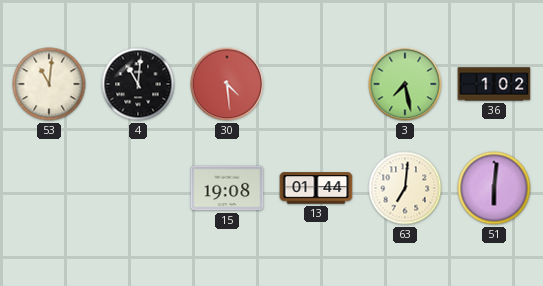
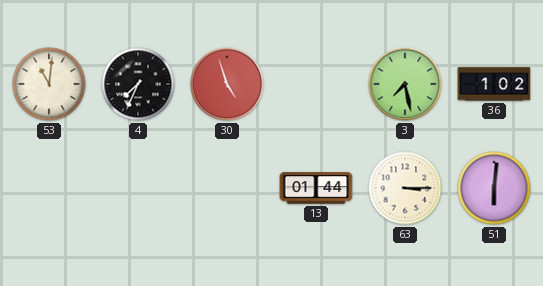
4: 11:01 -> 7:34
30: 4:29 -> 4:57
15: 19:08 -> none
63: 7:01 -> 3:15
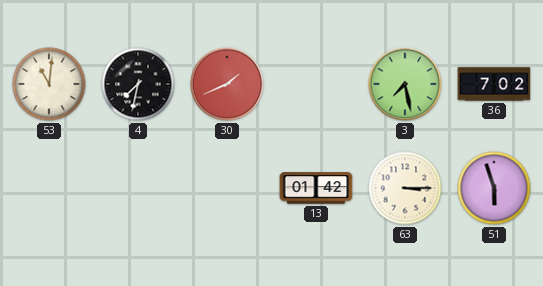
4: 7:34 -> 7:32
30: 4:57 -> 1:41
36: 1:02 -> 7:02
13: 01:44 -> 01:42
51: 6:01 -> 5:57
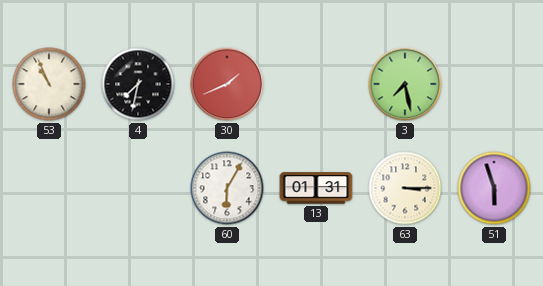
53: 11:01 -> 10:56
36: 7:02 -> none
60: none -> 6:05
13: 01:42 -> 01:31
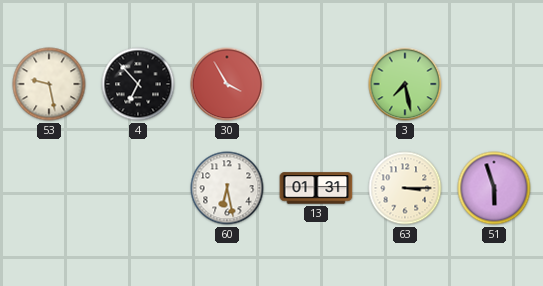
53: 10:56 -> 9:28
4: 7:32 -> 6:53
30: 1:41 -> 3:55
60: 6:05 -> 6:28
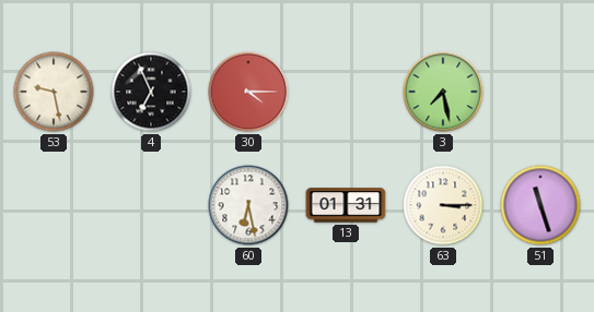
4: 6:53 -> 6:56
30: 3:55 -> 4:15
51: 5:57 -> 11:27
